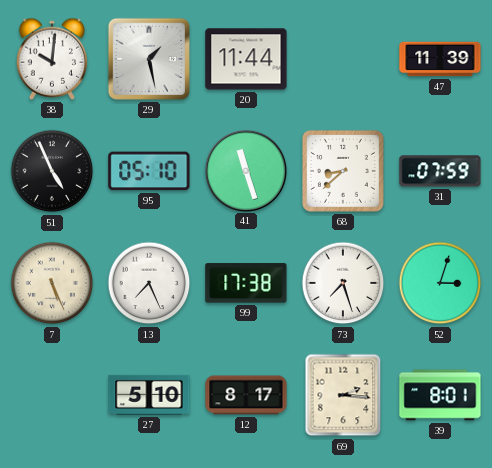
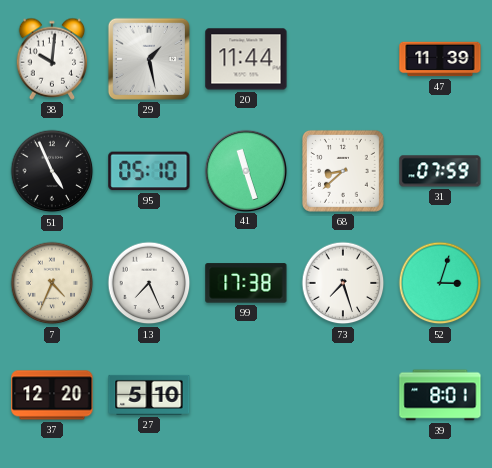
7: 5:26 -> 4:34
37: none -> 12:20
12: 8:17 -> none
69: 2:16 -> none
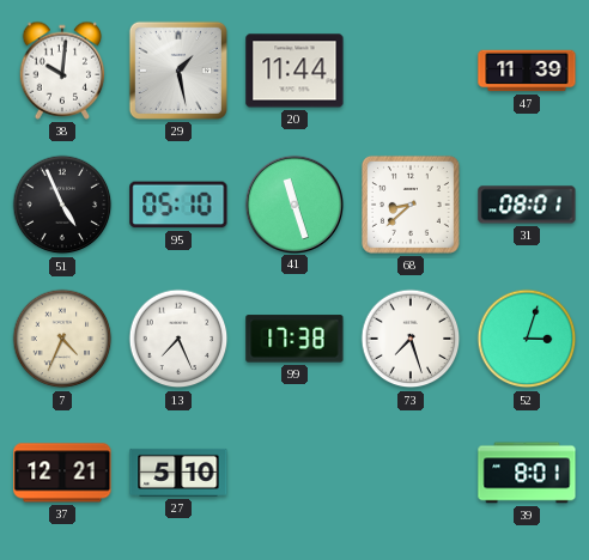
31: 07:59 -> 08:01
37: 12:20 -> 12:21
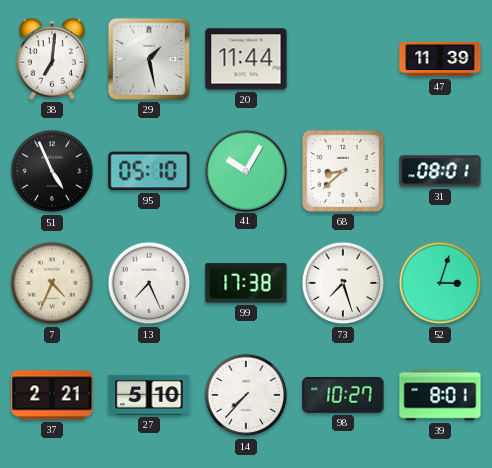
38: 10:01 -> 7:01
41: 11:27 -> 10:05
37: 12:21 -> 2:21
14: none -> 7:37
98: none -> 10:27
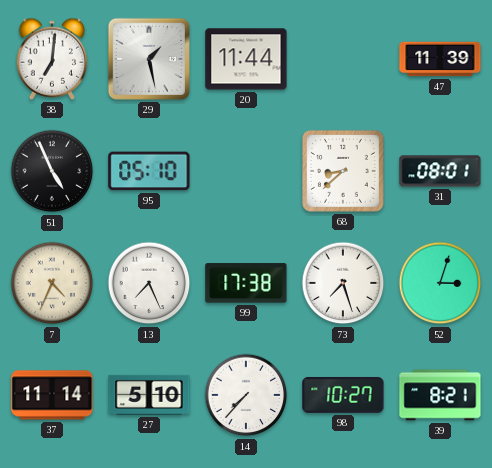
41: 10:05 -> none
37: 2:21 -> 11:14
39: 8:01 -> 8:21
